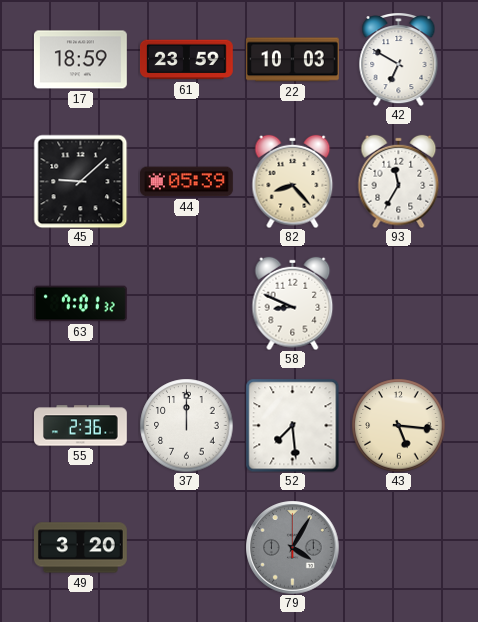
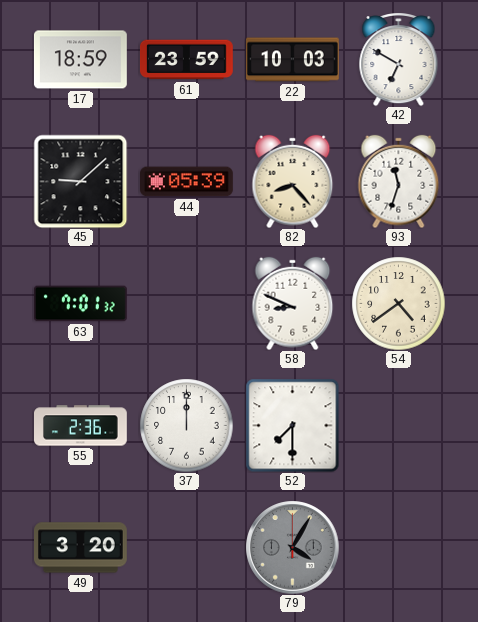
93: 11:35 -> 11:33
54: none -> 4:39
52: 7:29 -> 7:30
43: 5:16 -> none
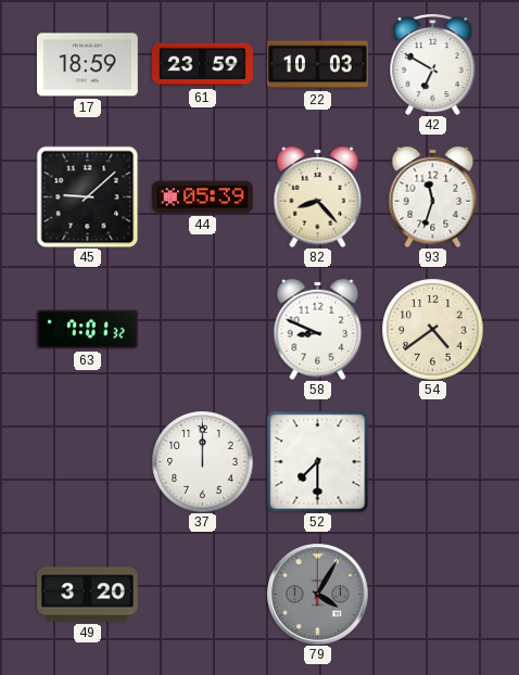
55: 2:36 -> none
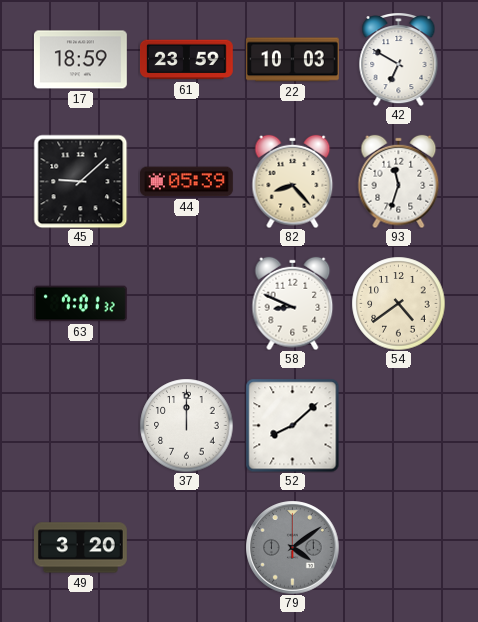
52: 7:30 -> 8:08
79: 4:05 -> 4:09
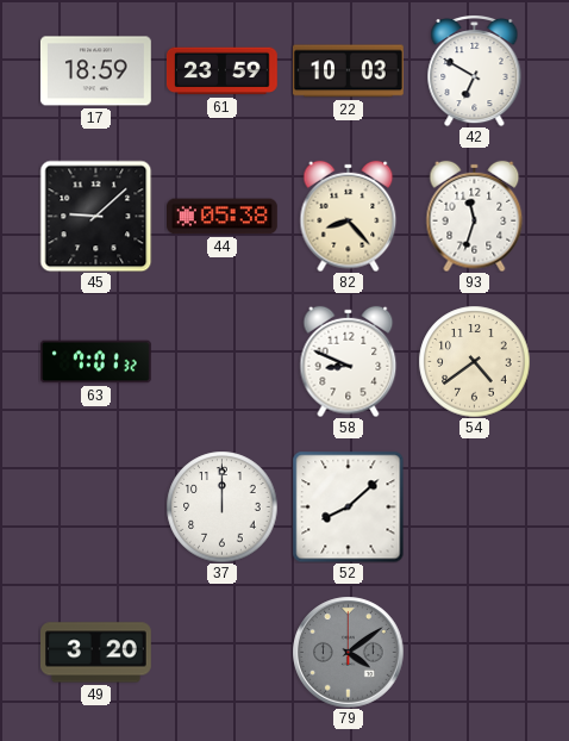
44: 05:39 -> 05:38
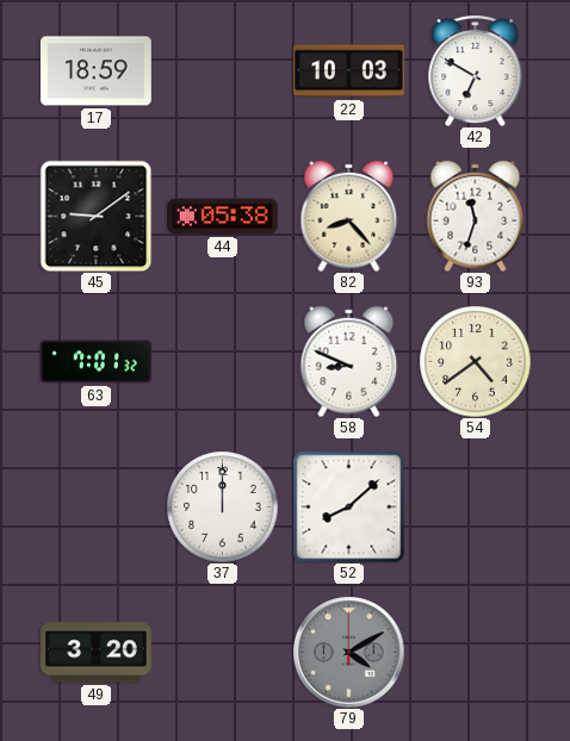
61: 23:59 -> none
45: 9:08 -> 9:09
79: 4:09 -> 4:10
